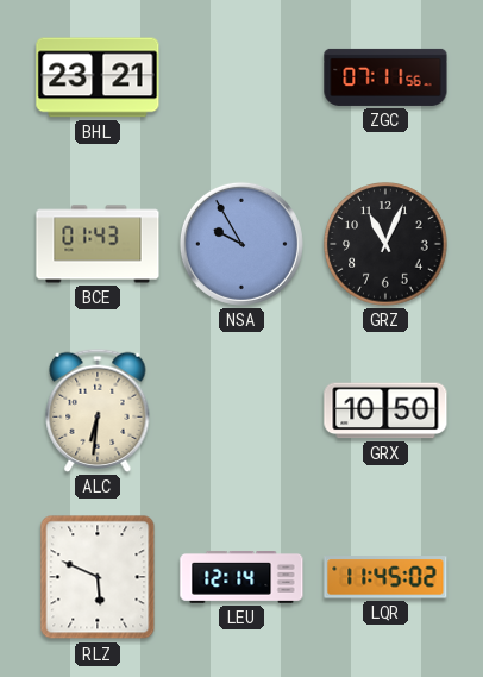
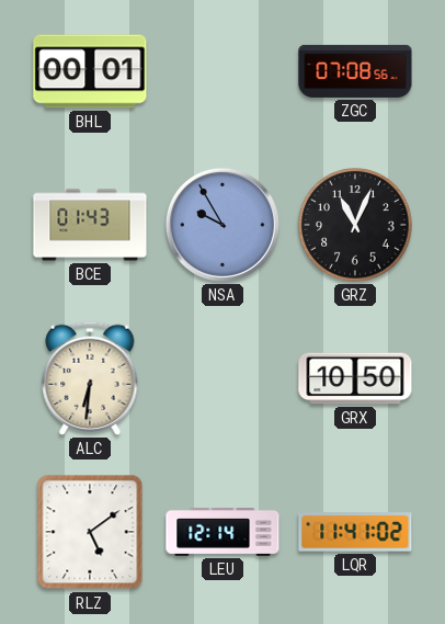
BHL: 23:21 -> 00:01
ZGC: 07:11 -> 07:08
RLZ: 5:49 -> 5:09
LQR: 11:45 -> 11:41
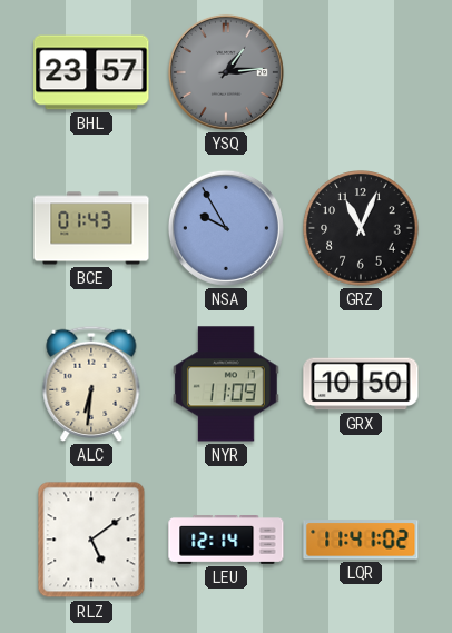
BHL: 00:01 -> 23:57
YSQ: none -> 1:14
ZGC: 07:08 -> none
NYR: none -> 11:09
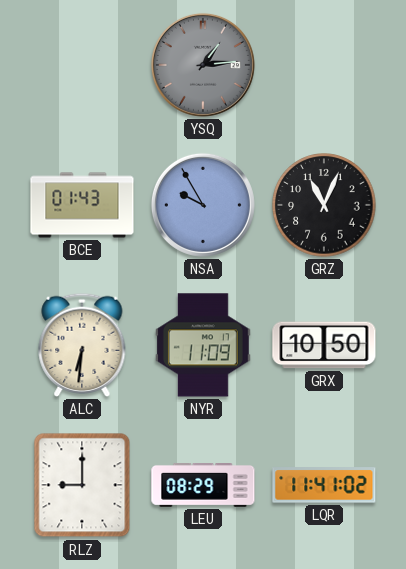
BHL: 23:57 -> none
RLZ: 5:09 -> 9:00
LEU: 12:14 -> 08:29
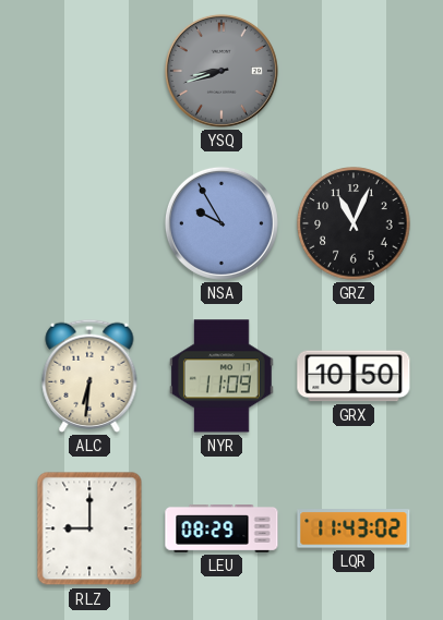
YSQ: 1:14 -> 8:42
BCE: 01:43 -> none
LQR: 11:41 -> 11:43
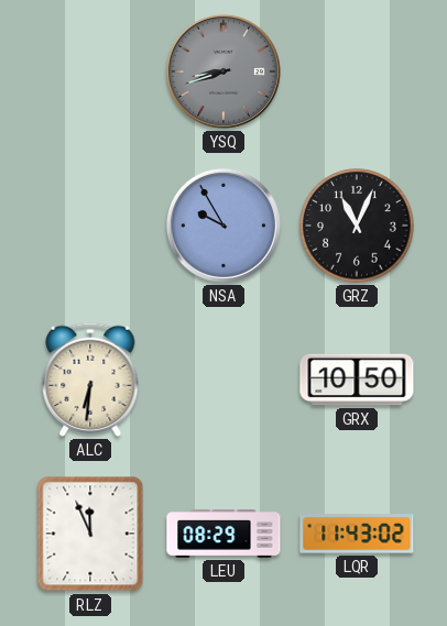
NYR: 11:09 -> none
RLZ: 9:00 -> 11:56
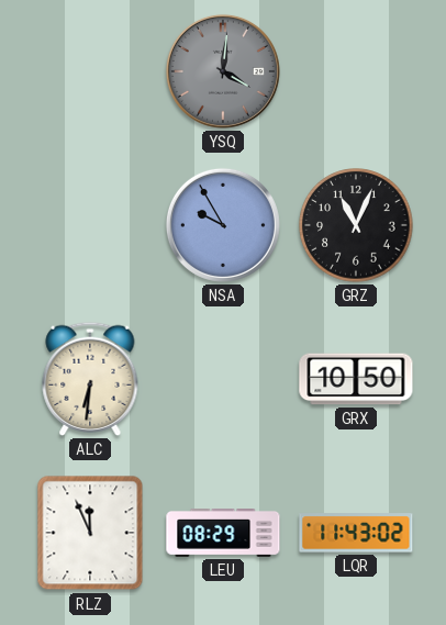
YSQ: 8:42 -> 4:01
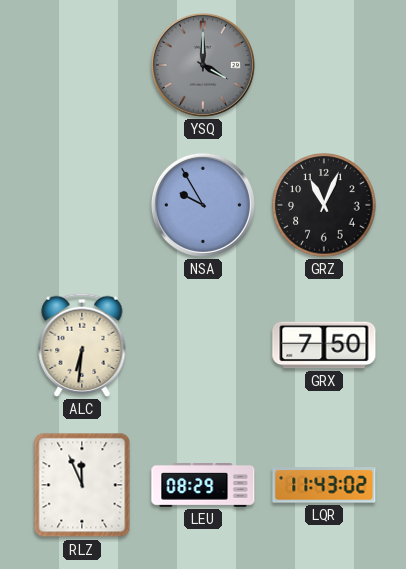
YSQ: 4:01 -> 4:00
GRX: 10:50 -> 7:50
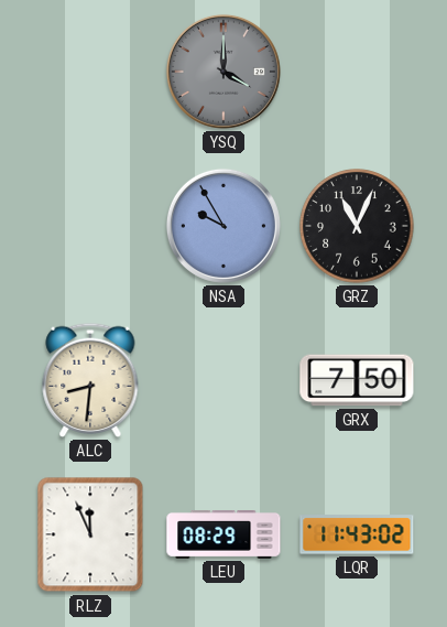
ALC: 6:31 -> 8:31
